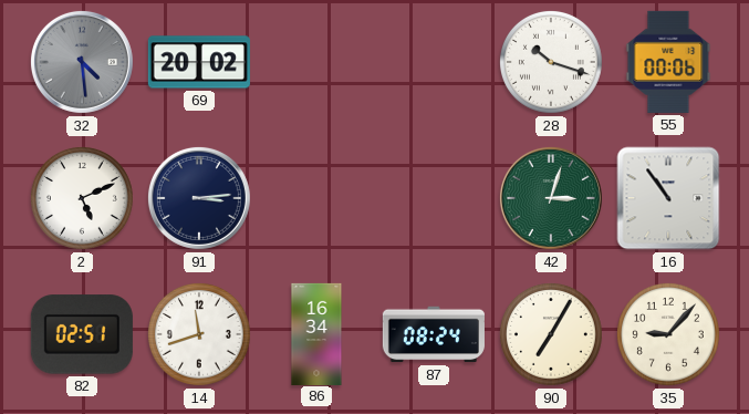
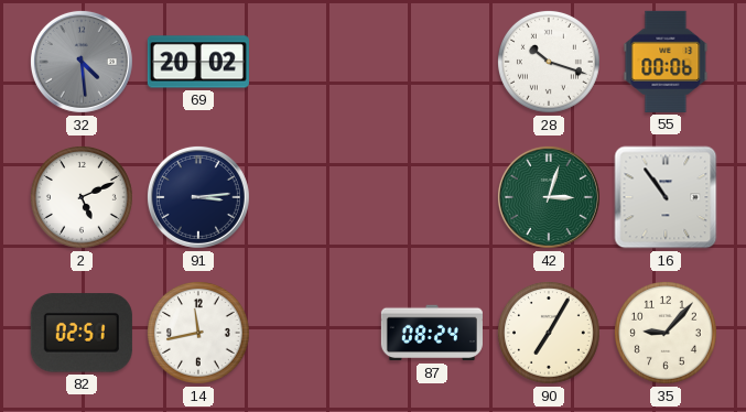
14: 11:42 -> 11:43
86: 16:34 -> none
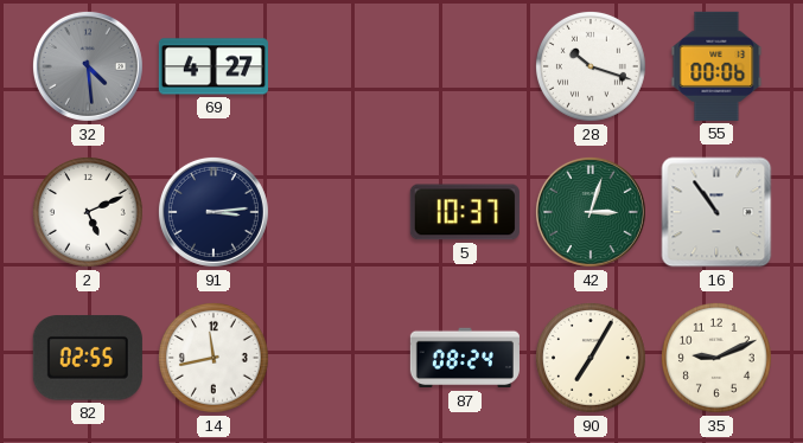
69: 20:02 -> 4:27
5: none -> 10:37
82: 02:51 -> 02:55
35: 9:07 -> 9:11
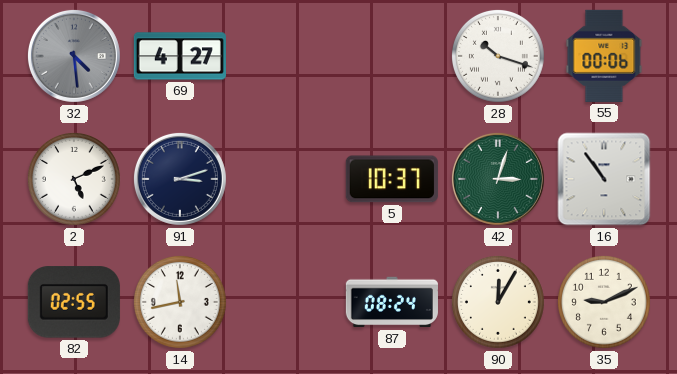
91: 3:14 -> 3:12
90: 7:05 -> 12:05
